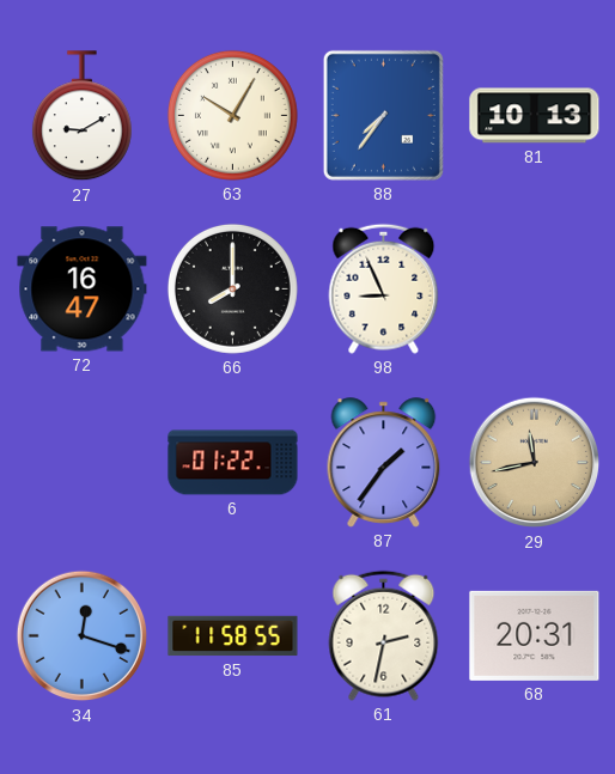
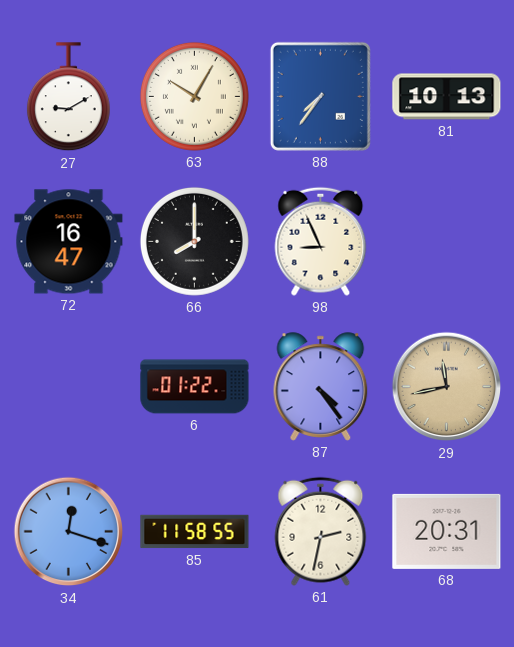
87: 1:36 -> 4:24
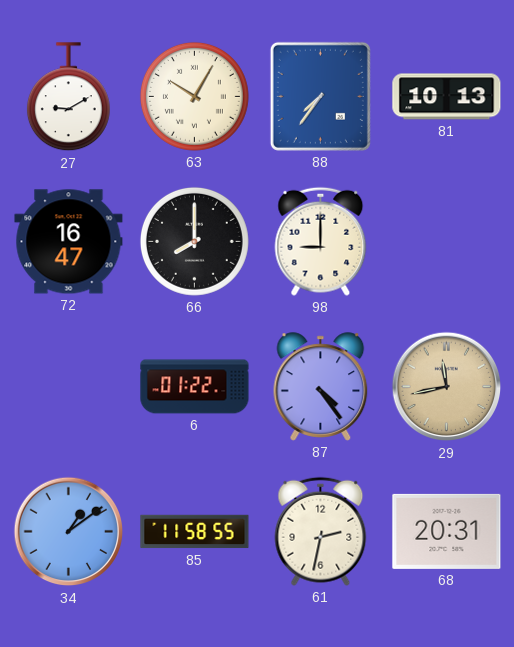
98: 8:56 -> 9:00
34: 12:18 -> 1:09
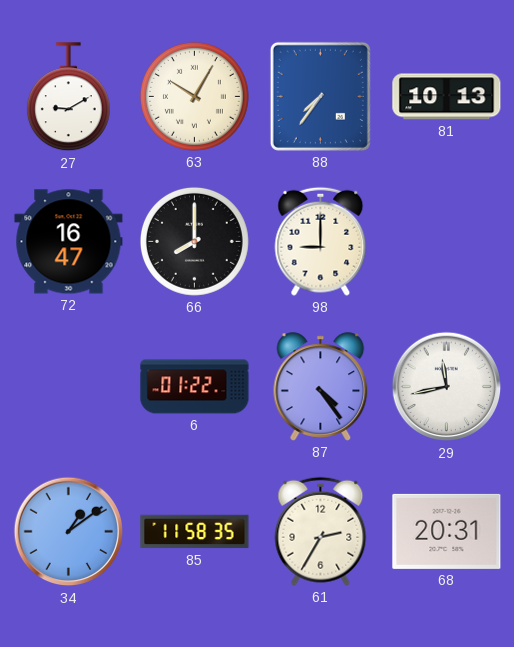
29 dial: champagne -> white
85: 11:58:55 -> 11:58:35
61: 2:32 -> 2:35
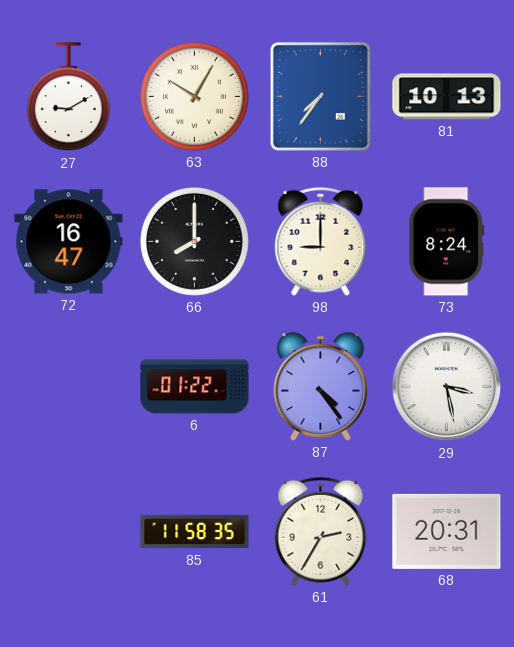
73: none -> 8:24
29: 11:43 -> 3:28
34: 1:09 -> none
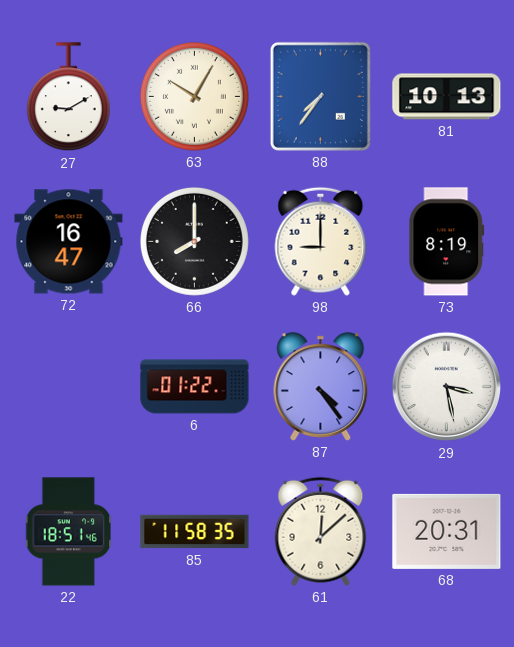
73: 8:24 -> 8:19
22: none -> 18:51
61: 2:35 -> 12:08
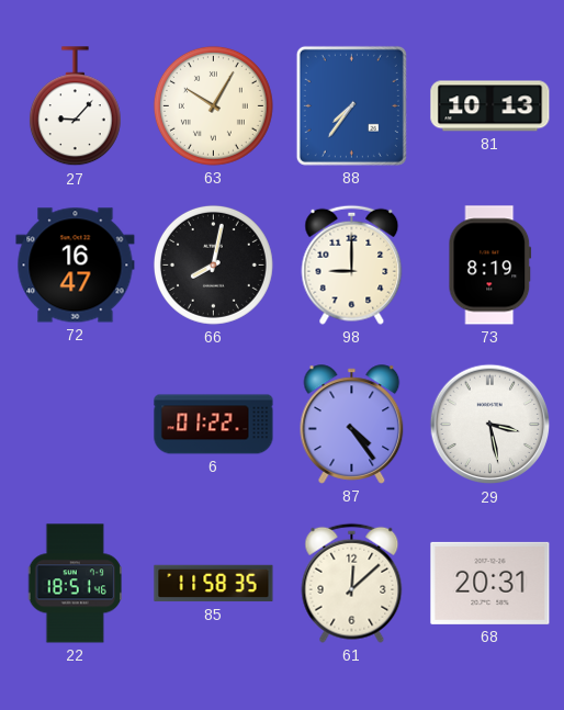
27: 9:10 -> 9:07
66: 8:00 -> 8:02
